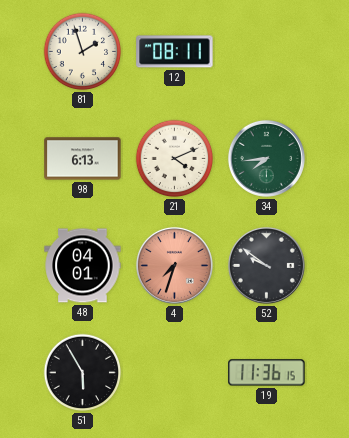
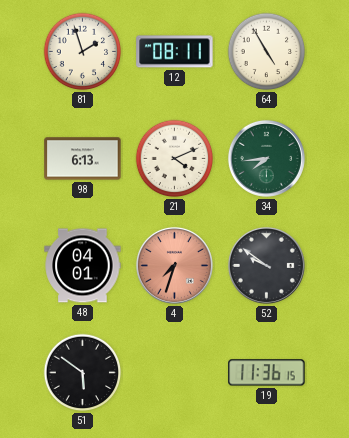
64: none -> 4:55
51: 5:55 -> 5:51
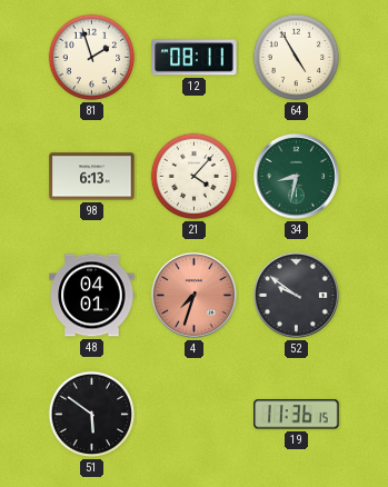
21: 4:11 -> 4:07
34: 7:44 -> 8:32
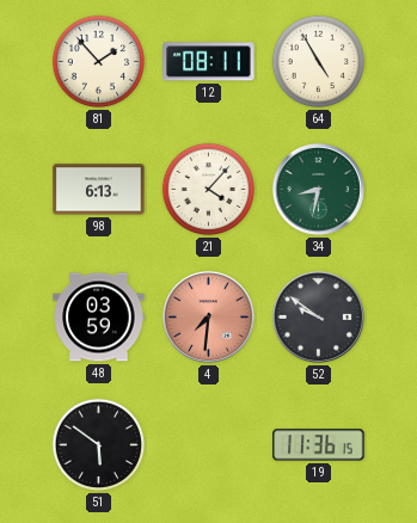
81: 1:57 -> 1:53
48: 04:01 -> 03:59
4: 7:33 -> 7:31
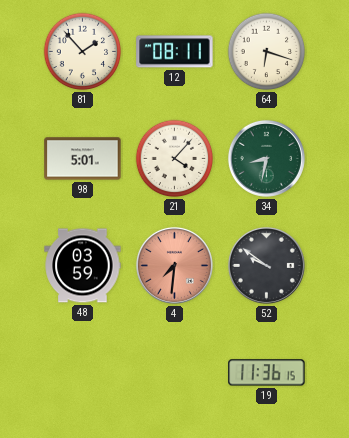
64: 4:55 -> 6:18
98: 6:13 -> 5:01
51: 5:51 -> none
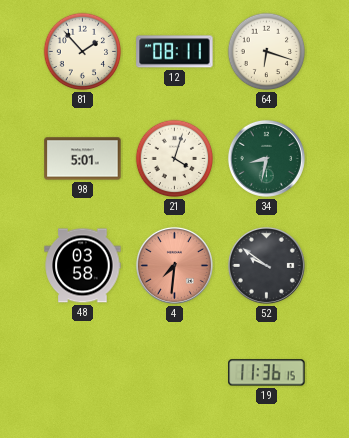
21: 4:07 -> 4:03
48: 03:59 -> 03:58
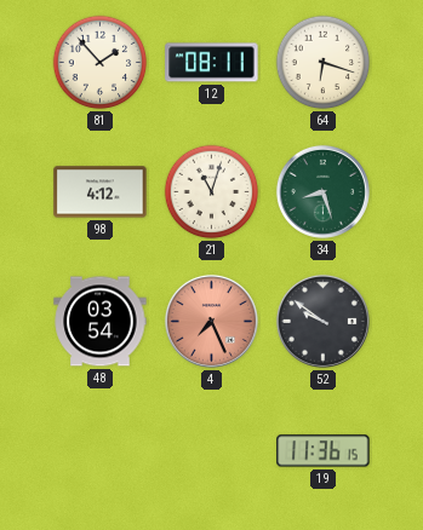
98: 5:01 -> 4:12
21: 4:03 -> 11:03
34: 8:32 -> 8:27
48: 03:58 -> 03:54
4: 7:31 -> 7:26
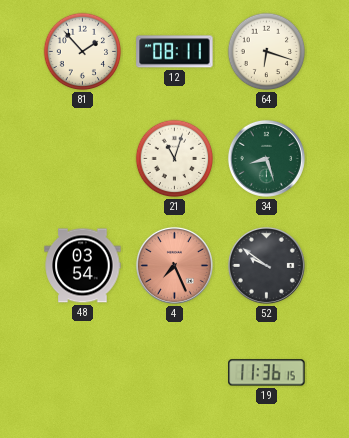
98: 4:12 -> none
